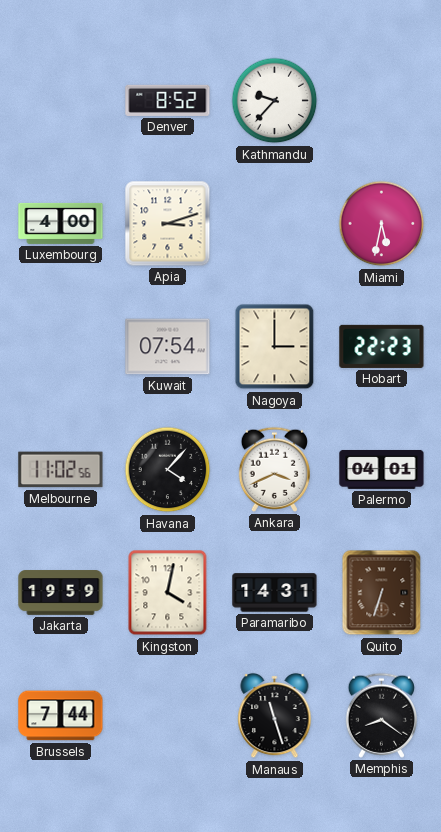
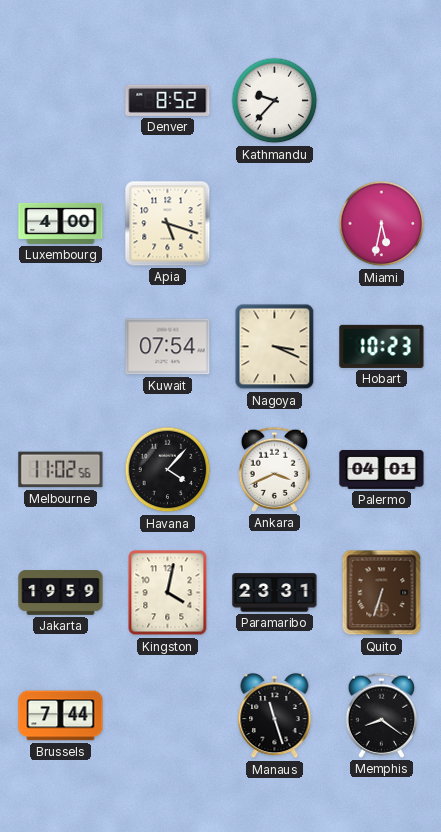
Apia: 3:12 -> 5:18
Nagoya: 3:00 -> 3:19
Hobart: 22:23 -> 10:23
Paramaribo: 14:31 -> 23:31
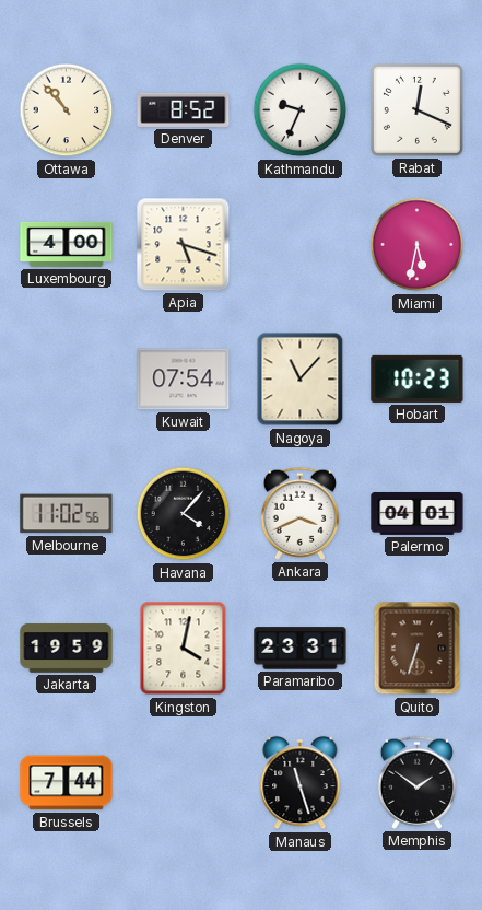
Ottawa: none -> 10:53
Kathmandu: 9:37 -> 9:34
Rabat: none -> 12:19
Nagoya: 3:19 -> 11:07
Memphis: 8:21 -> 1:51
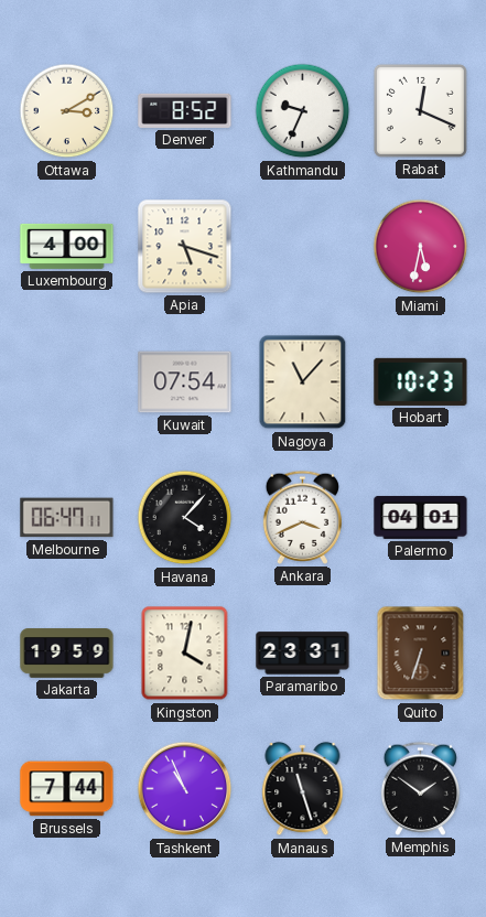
Ottawa: 10:53 -> 3:10
Melbourne: 11:02 -> 06:47
Tashkent: none -> 10:56
